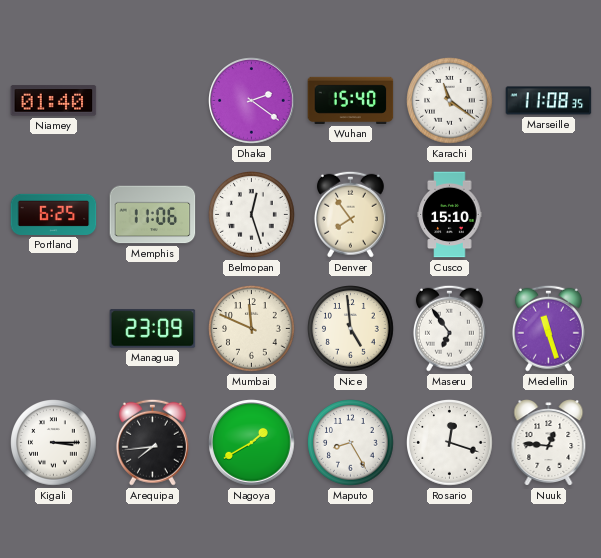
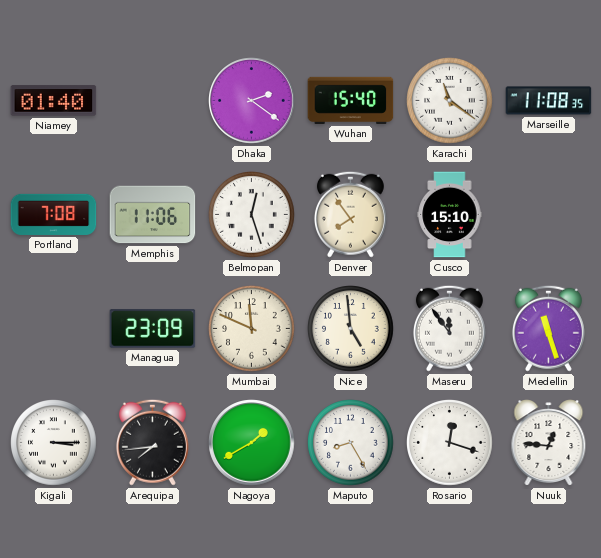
Portland: 6:25 -> 7:08
Maseru: 6:54 -> 11:54
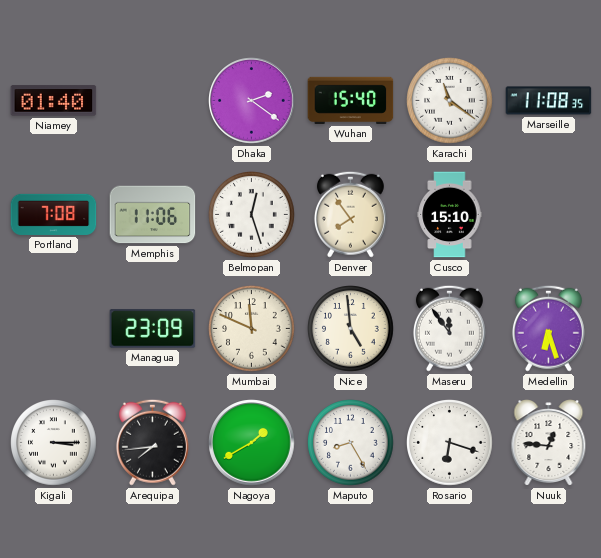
Medellin: 11:27 -> 6:27
Rosario: 12:18 -> 6:18
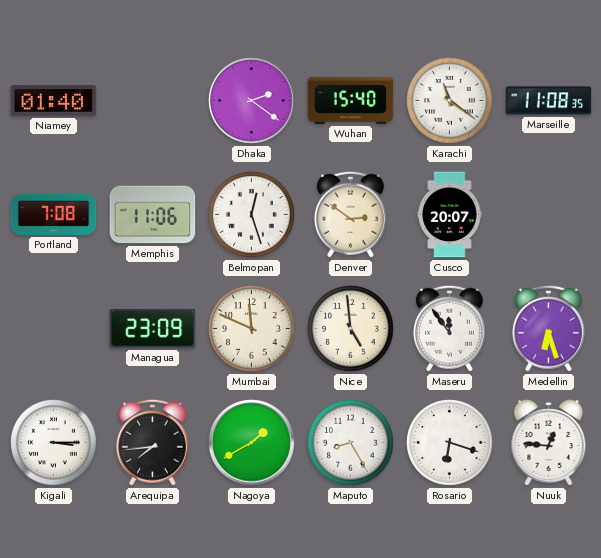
Denver: 7:54 -> 2:51
Cusco: 15:10 -> 20:07
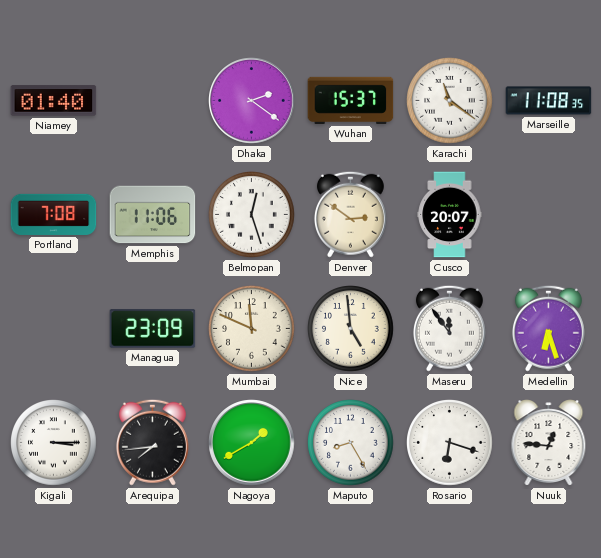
Wuhan: 15:40 -> 15:37
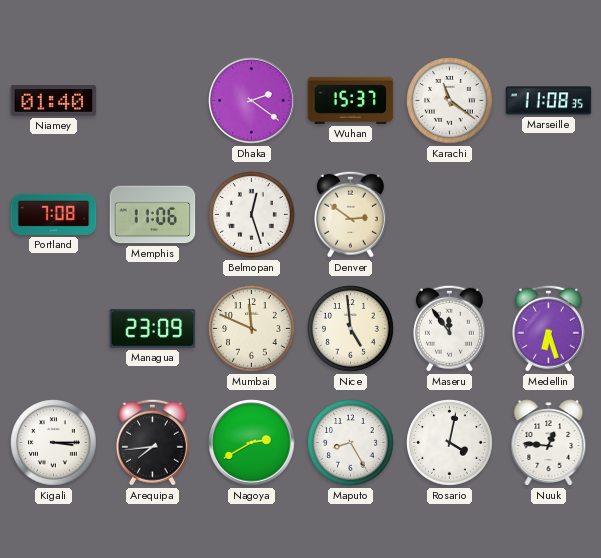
Cusco: 20:07 -> none
Nagoya: 1:40 -> 2:40
Rosario: 6:18 -> 4:02
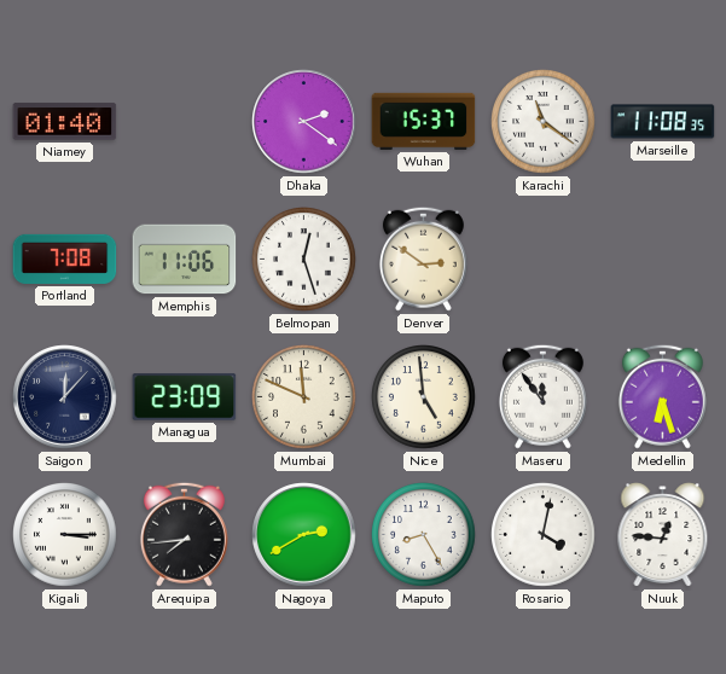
Saigon: none -> 12:07
